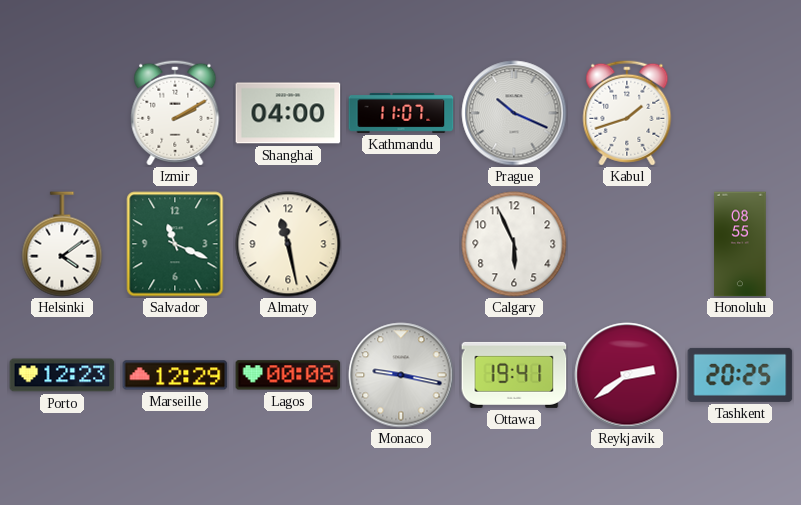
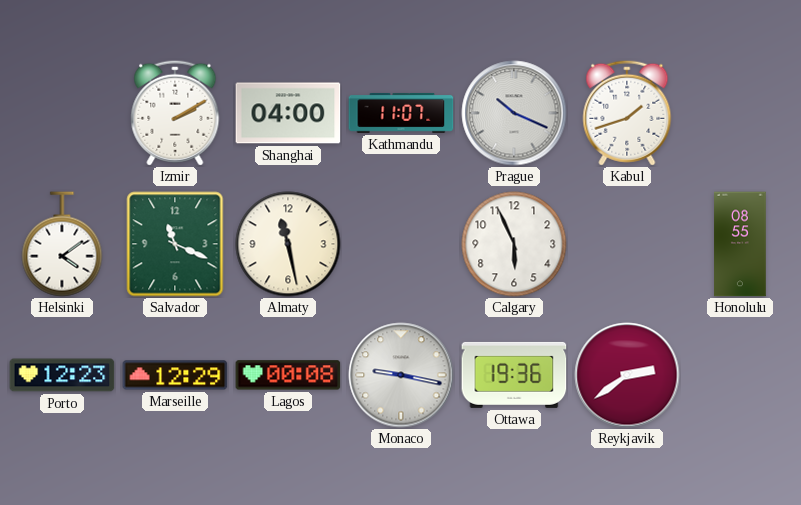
Ottawa: 19:41 -> 19:36
Tashkent: 20:25 -> none
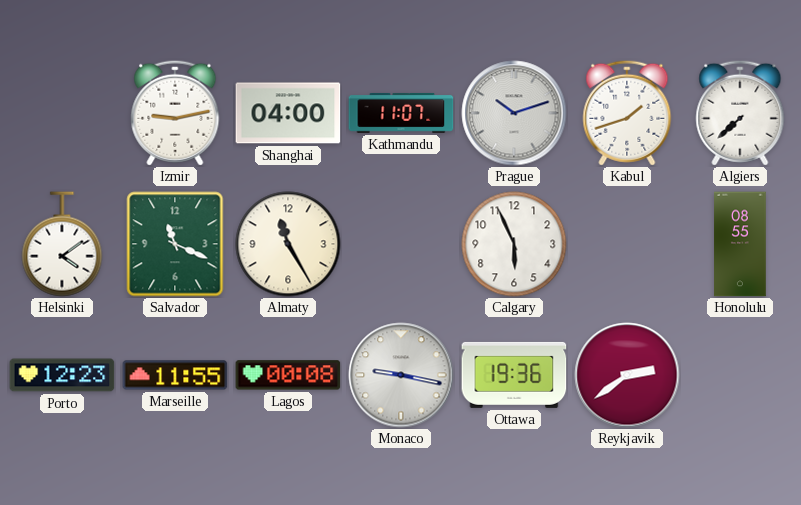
Izmir: 2:10 -> 9:13
Prague: 10:19 -> 10:12
Algiers: none -> 7:38
Almaty: 11:28 -> 11:25
Marseille: 12:29 -> 11:55
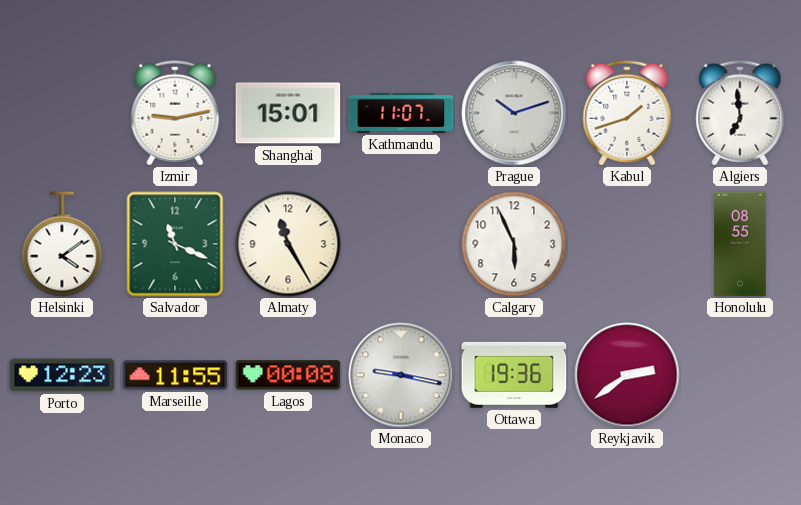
Shanghai: 04:00 -> 15:01
Algiers: 7:38 -> 6:59
